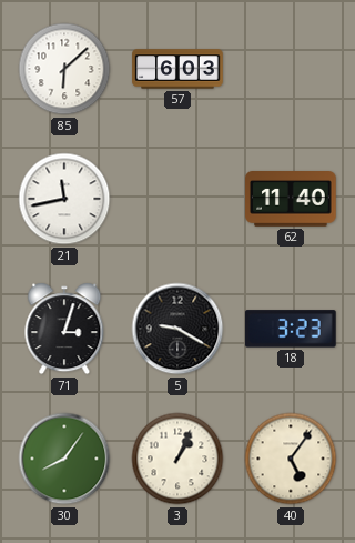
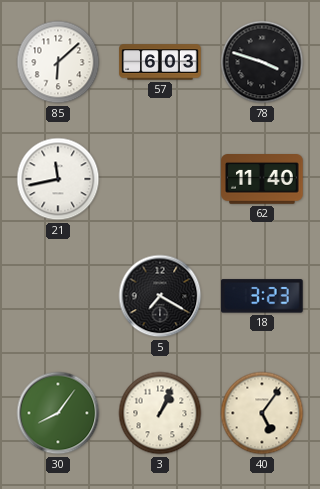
78: none -> 3:48
71: 3:03 -> none
5: 9:20 -> 7:20
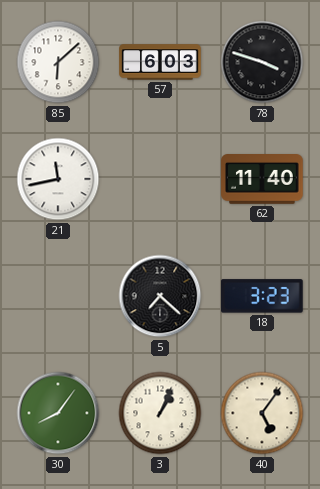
5: 7:20 -> 7:22
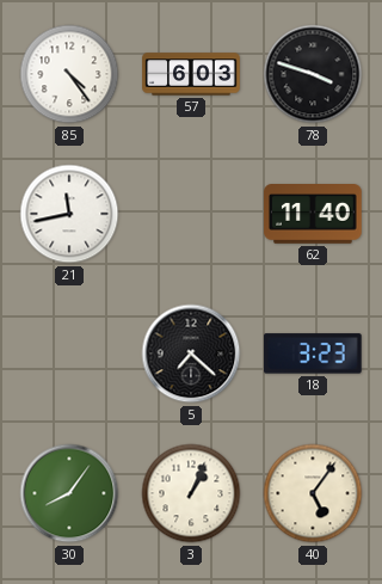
85: 6:08 -> 4:24
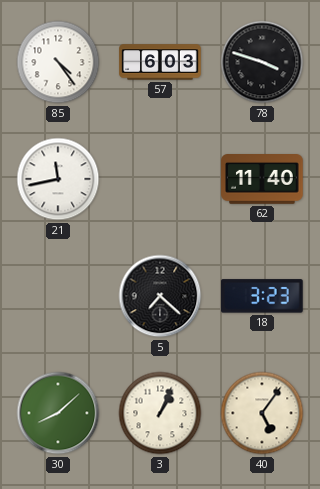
30: 8:06 -> 8:08
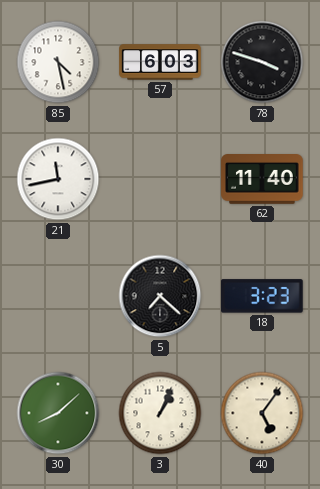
85: 4:24 -> 4:28
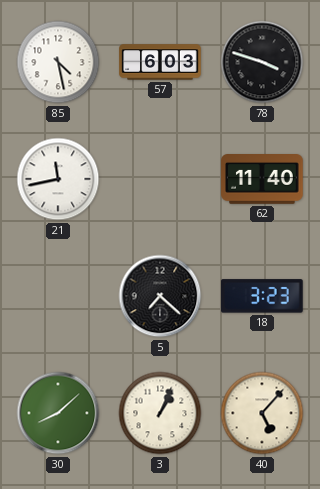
40: 5:06 -> 5:07
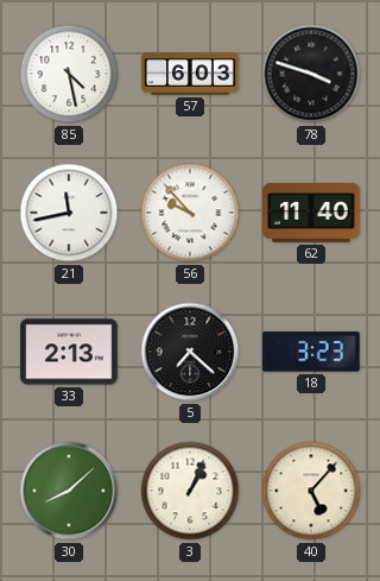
56: none -> 9:53
33: none -> 2:13
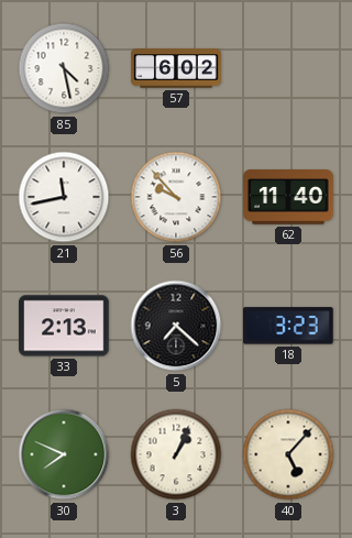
57: 6:03 -> 6:02
78: 3:48 -> none
30: 8:08 -> 7:49
